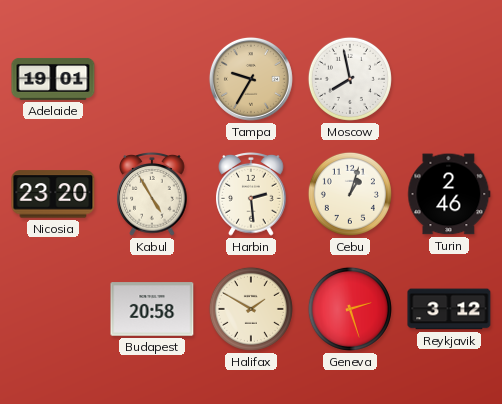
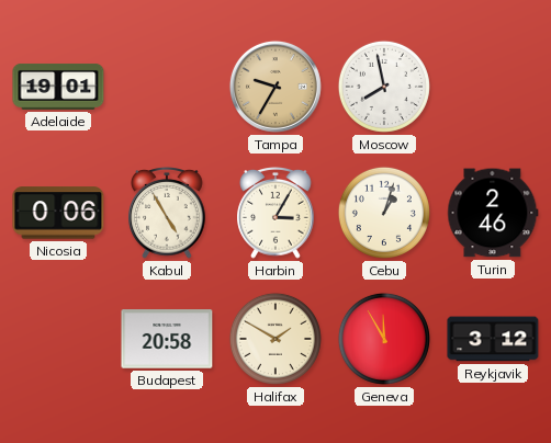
Nicosia: 23:20 -> 0:06
Harbin: 2:29 -> 3:05
Geneva: 2:27 -> 11:55
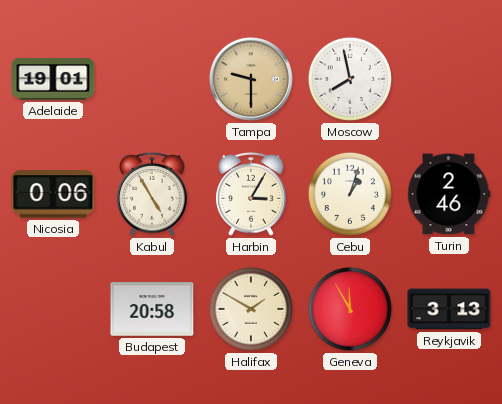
Tampa: 9:35 -> 9:30
Reykjavik: 3:12 -> 3:13
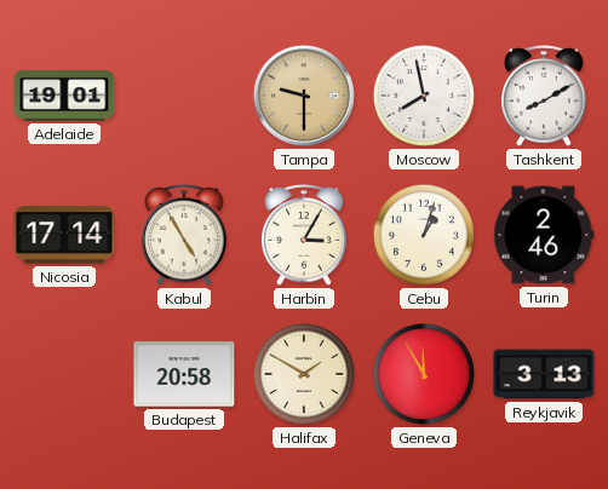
Tashkent: none -> 8:10
Nicosia: 0:06 -> 17:14
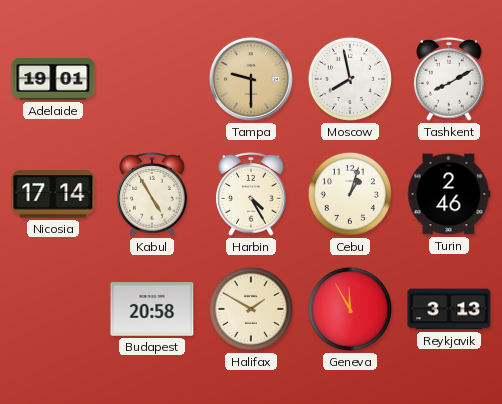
Harbin: 3:05 -> 4:25
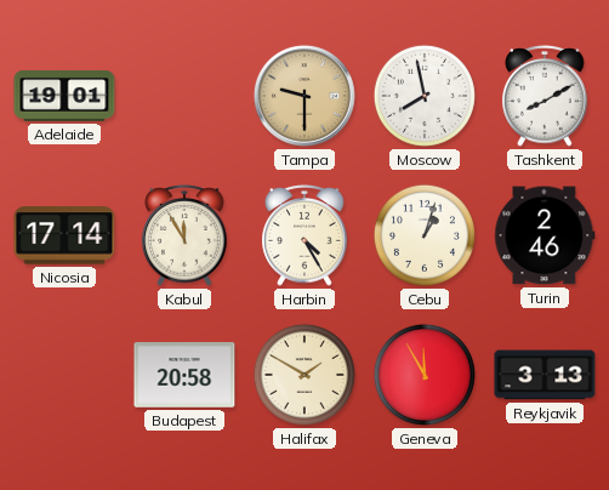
Kabul: 4:55 -> 11:55
